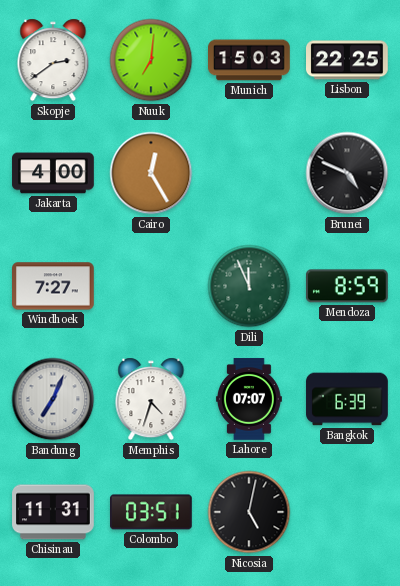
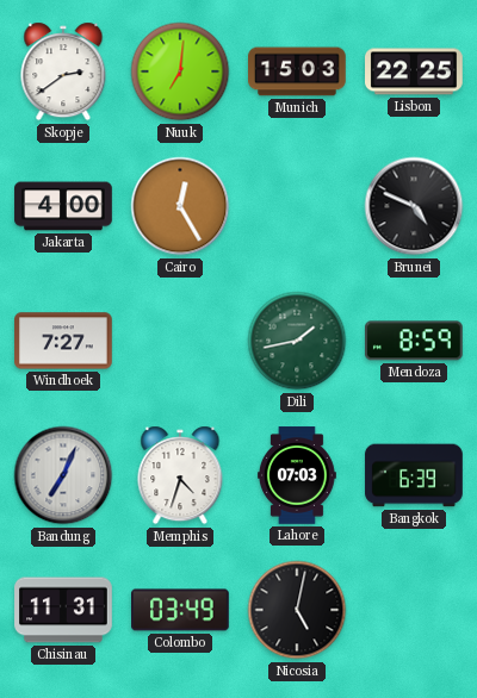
Dili: 11:56 -> 1:43
Lahore: 07:07 -> 07:03
Colombo: 03:51 -> 03:49
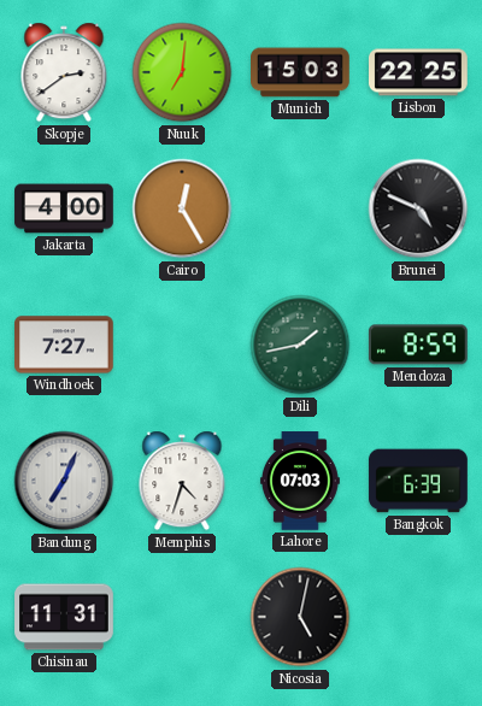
Colombo: 03:49 -> none
